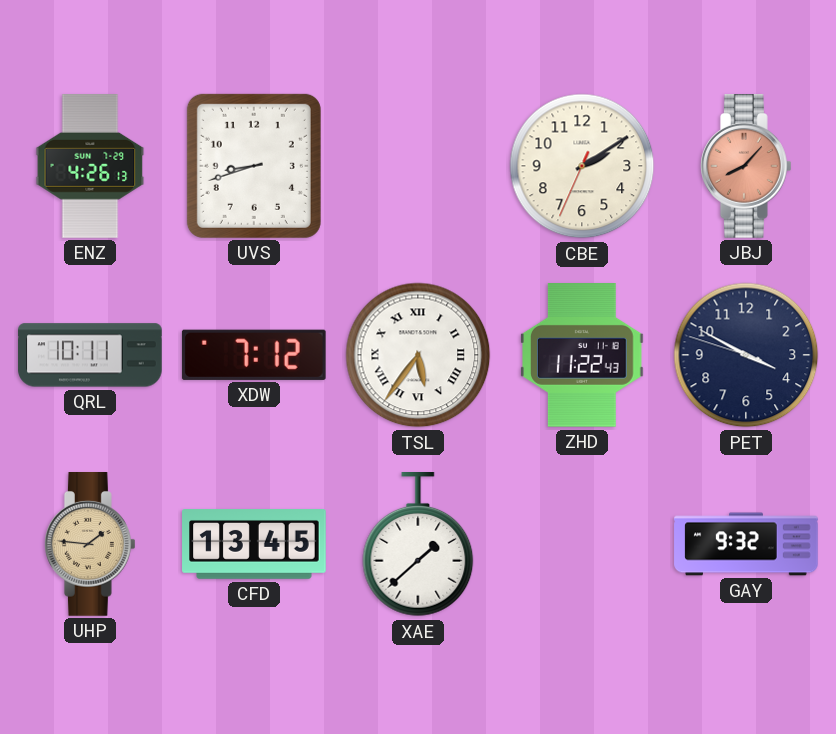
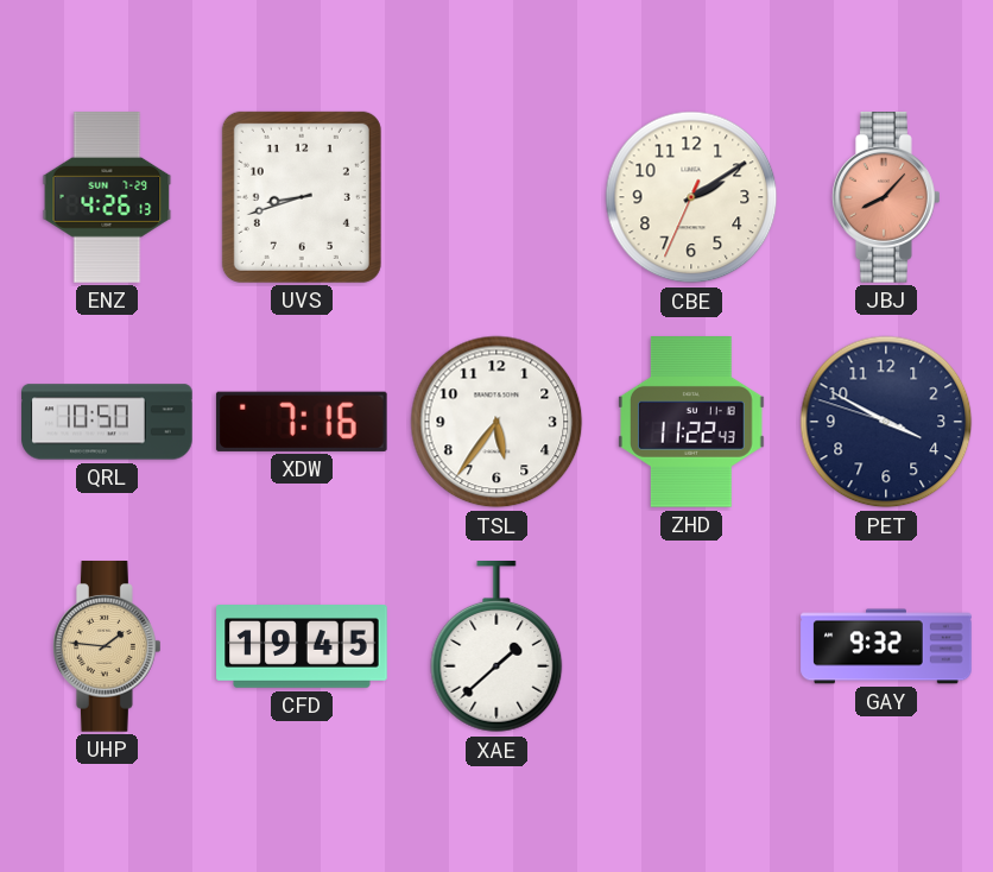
QRL: 10:11 -> 10:50
XDW: 7:12 -> 7:16
TSL numerals: Roman -> Arabic
CFD: 13:45 -> 19:45
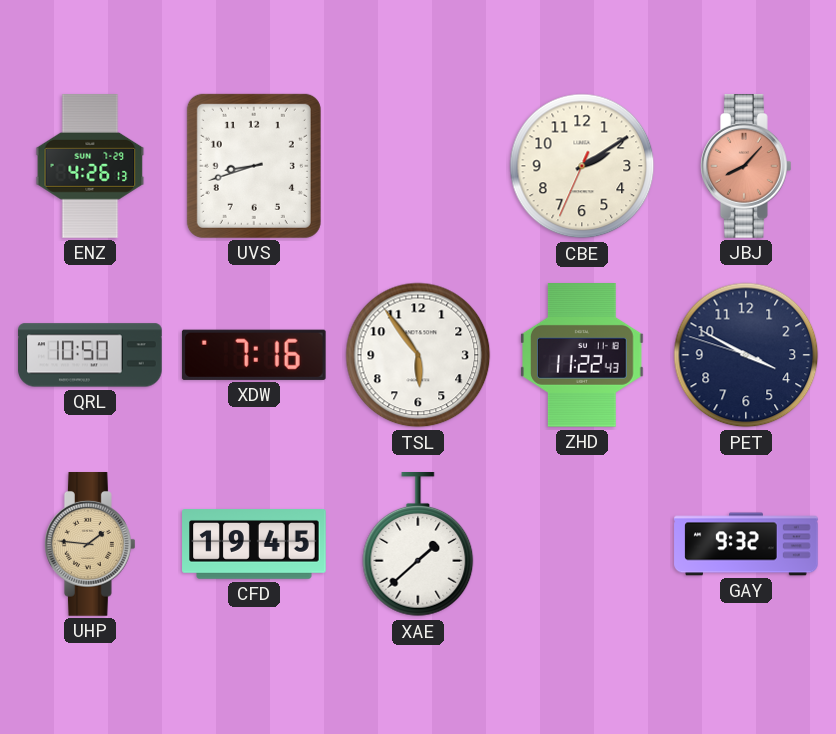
TSL: 5:36 -> 5:54
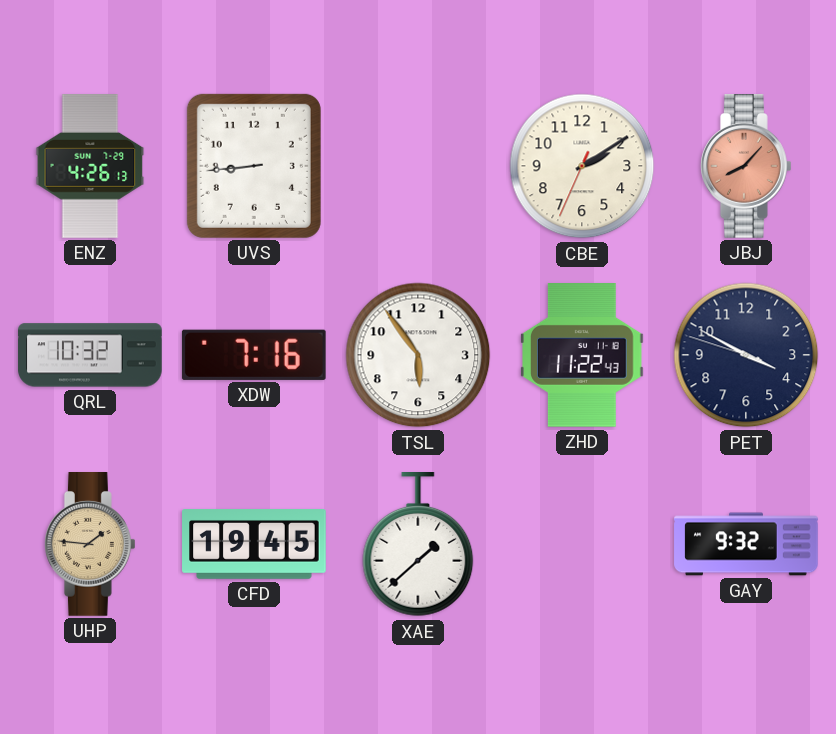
UVS: 8:42 -> 8:44
QRL: 10:50 -> 10:32
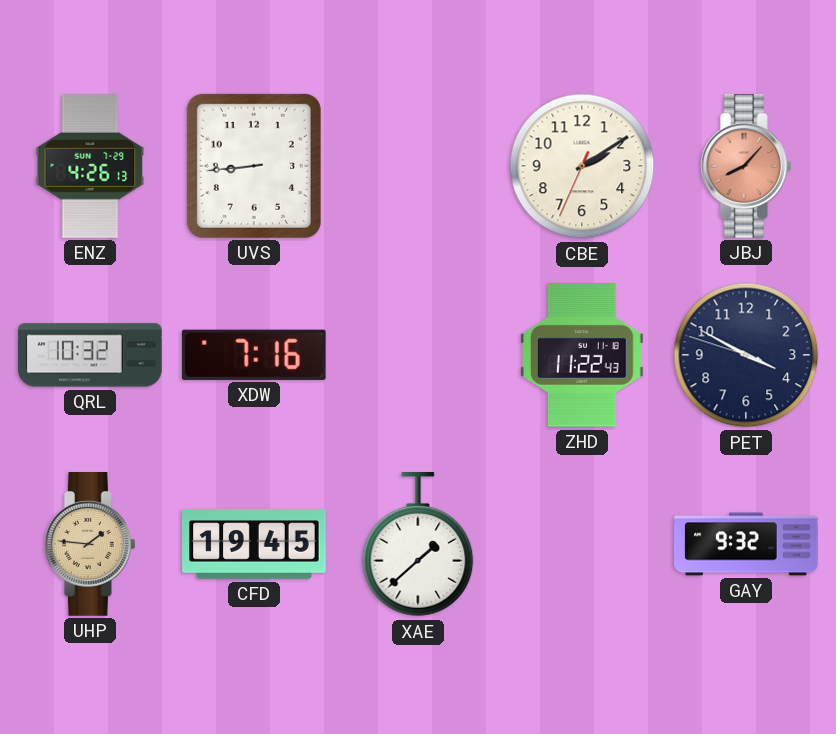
TSL: 5:54 -> none
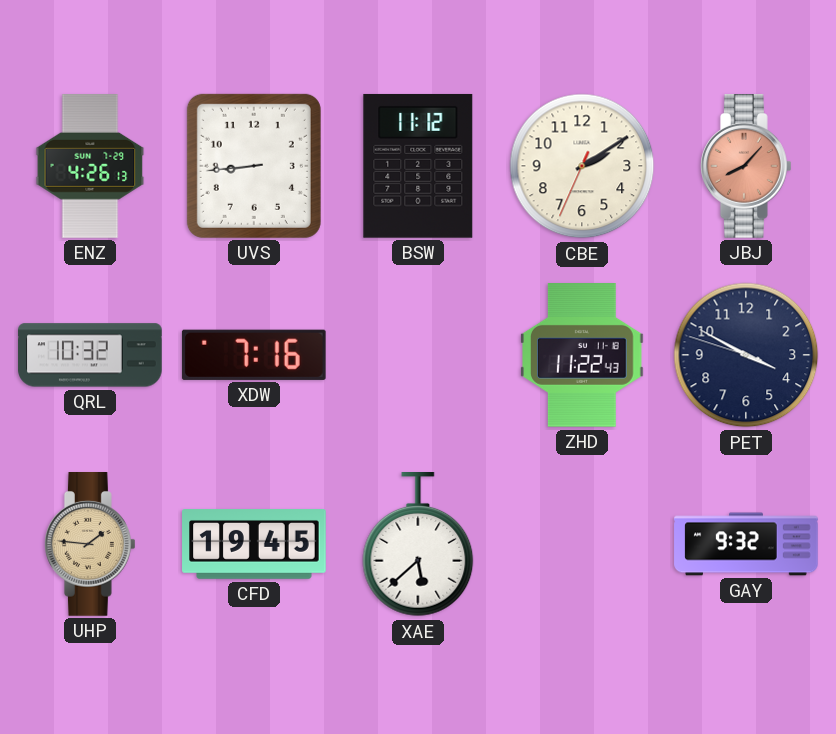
BSW: none -> 11:12
XAE: 1:38 -> 5:38
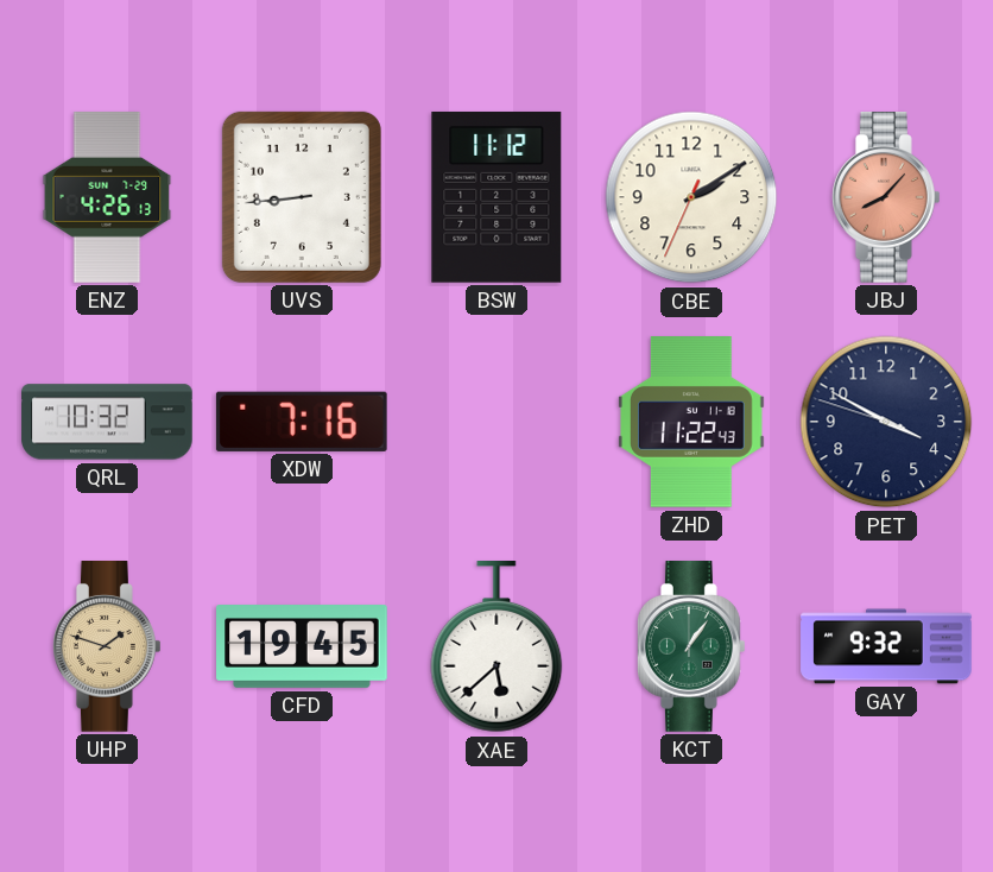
UHP: 1:46 -> 1:48
KCT: none -> 1:06
